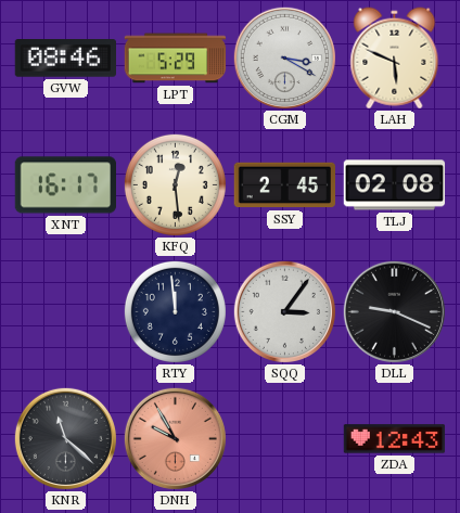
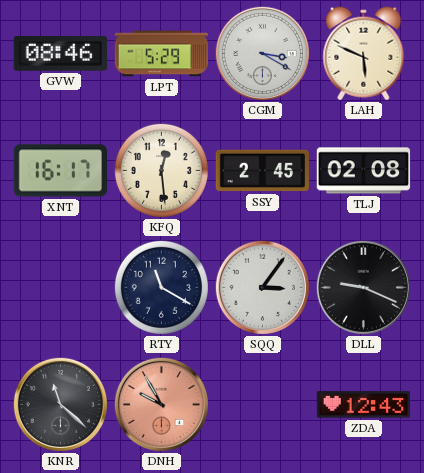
RTY: 11:59 -> 11:20
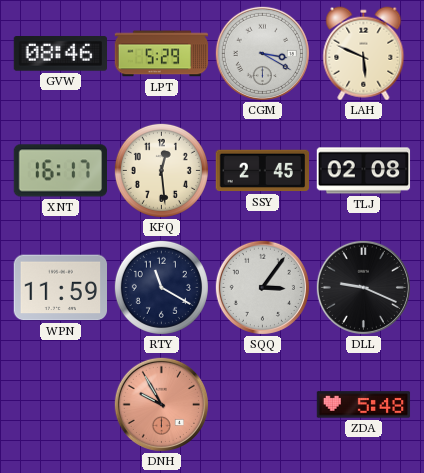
WPN: none -> 11:59
KNR: 11:22 -> none
ZDA: 12:43 -> 5:48
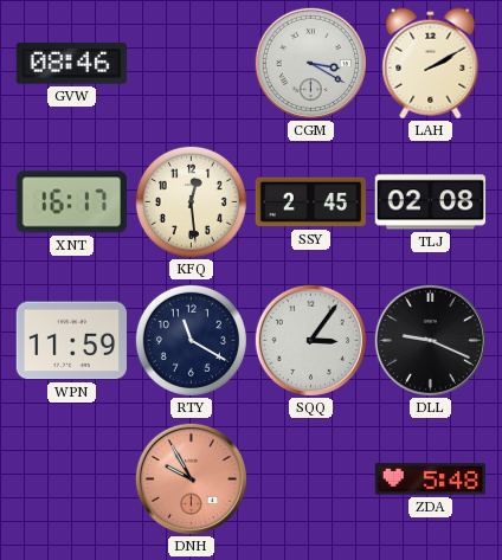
LPT: 5:29 -> none
LAH: 5:49 -> 2:10
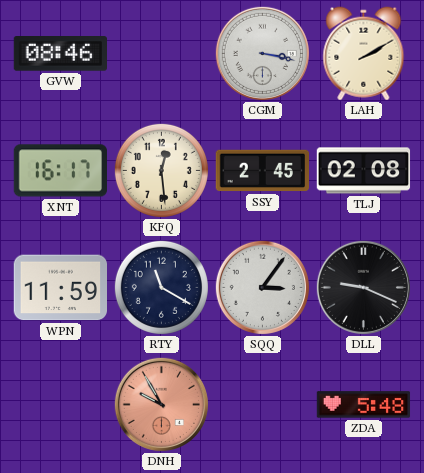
CGM: 3:20 -> 3:17
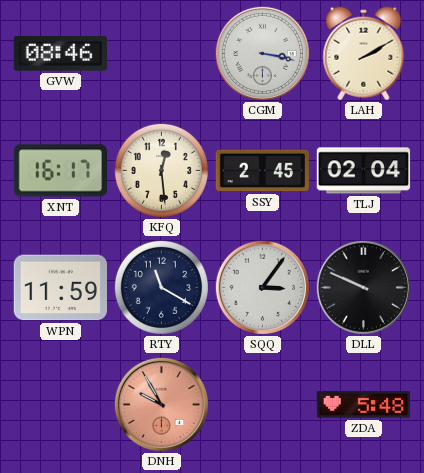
TLJ: 02:08 -> 02:04
DLL: 9:19 -> 9:49
